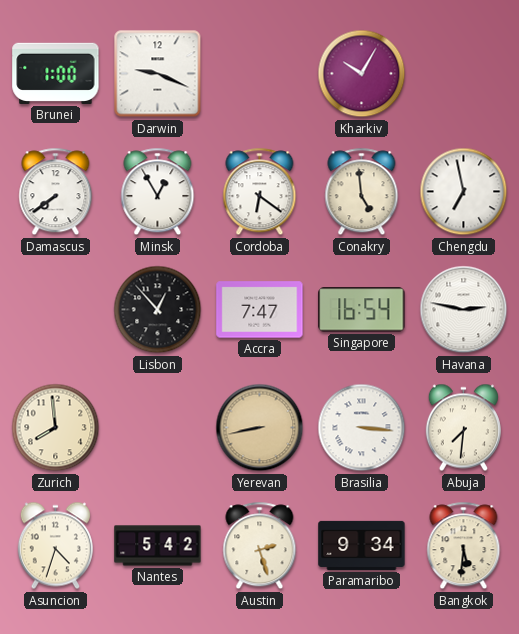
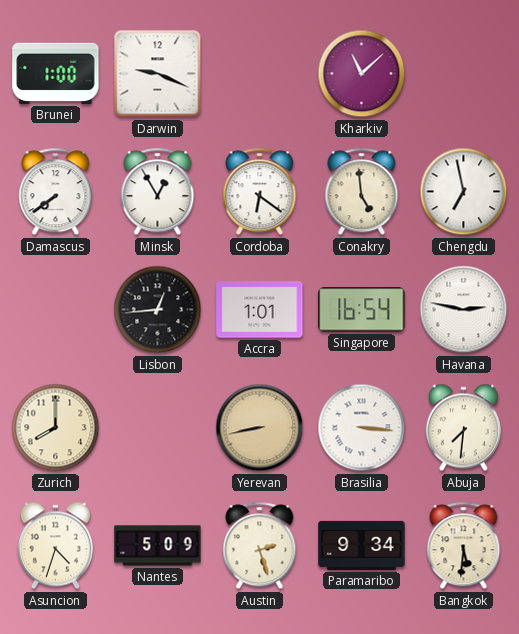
Kharkiv: 10:05 -> 11:08
Lisbon: 12:53 -> 12:44
Accra: 7:47 -> 1:01
Zurich: 7:59 -> 8:00
Nantes: 5:42 -> 5:09
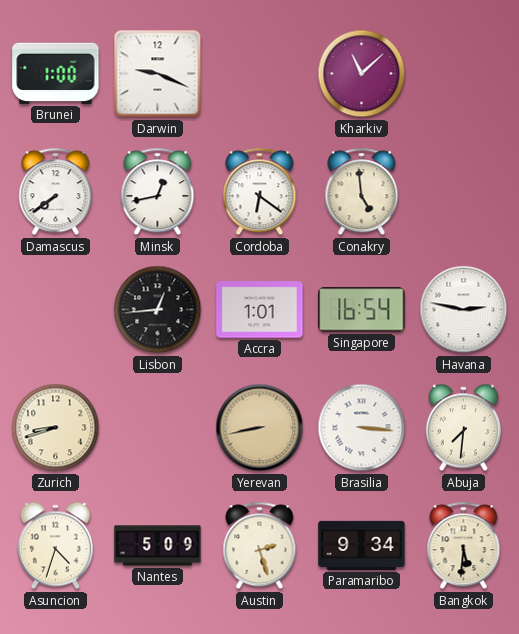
Minsk: 12:55 -> 12:43
Chengdu: 6:58 -> none
Zurich: 8:00 -> 8:42
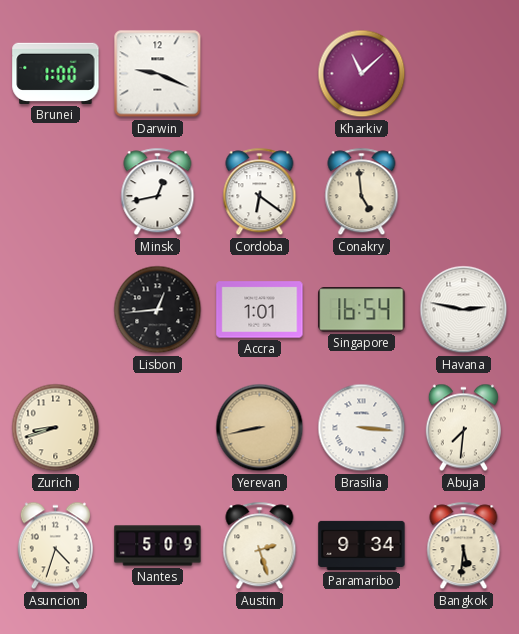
Damascus: 7:39 -> none
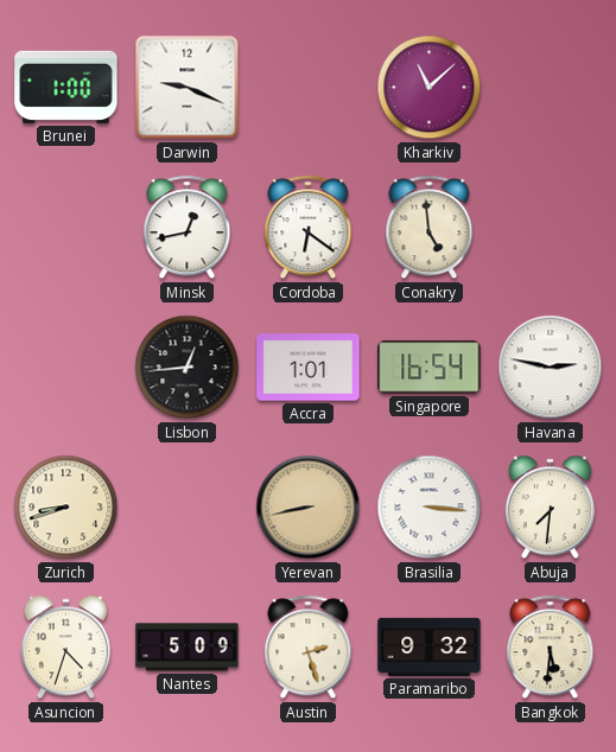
Paramaribo: 9:34 -> 9:32
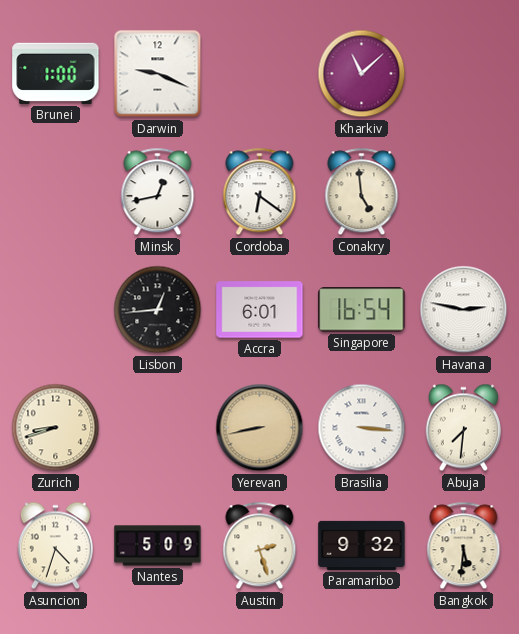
Accra: 1:01 -> 6:01
